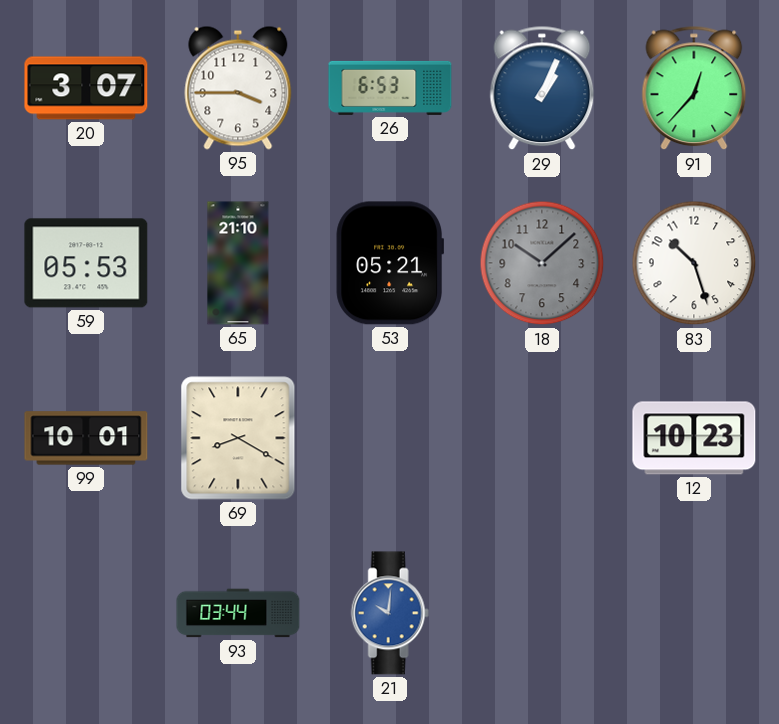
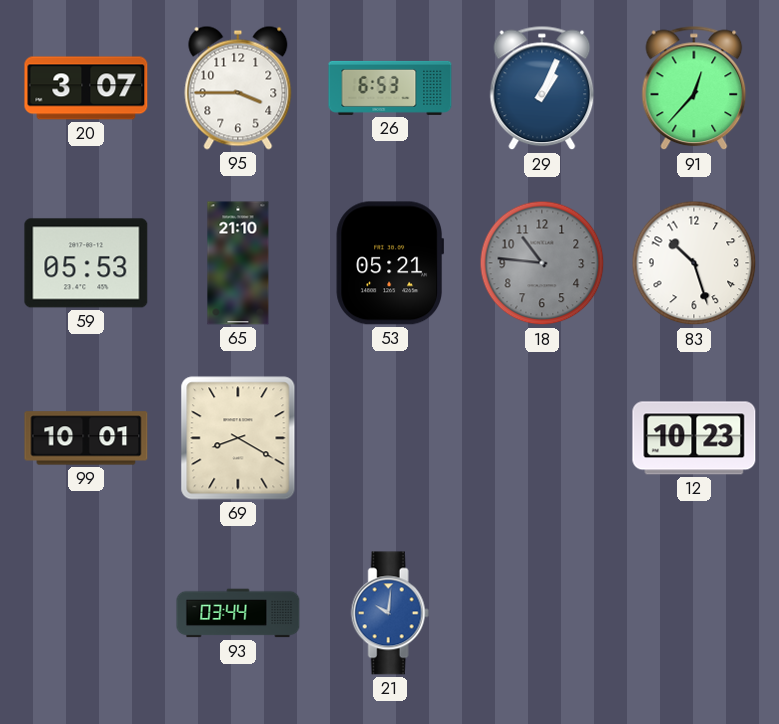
18: 10:08 -> 10:46
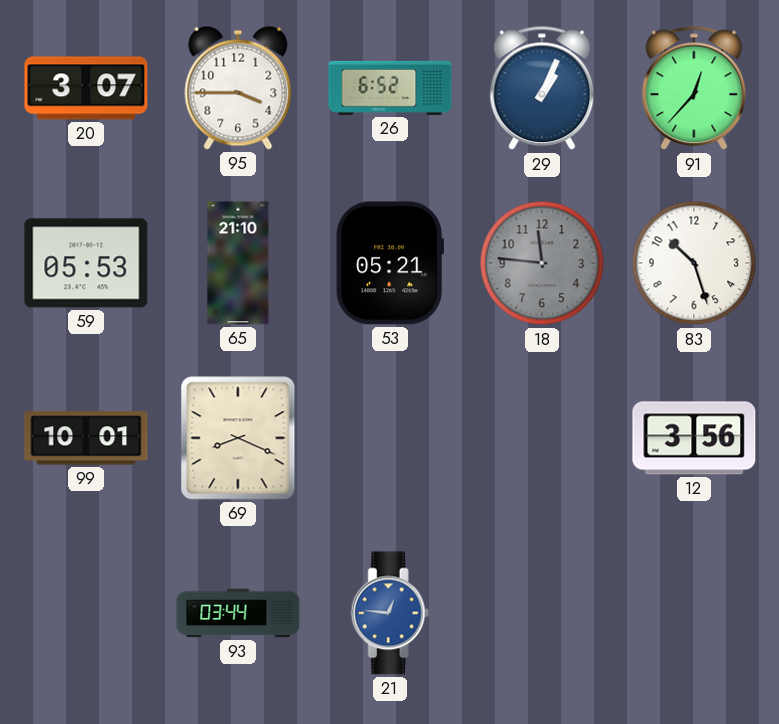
26: 6:53 -> 6:52
18: 10:46 -> 11:46
69: 8:20 -> 8:19
12: 10:23 -> 3:56
21: 10:01 -> 12:46
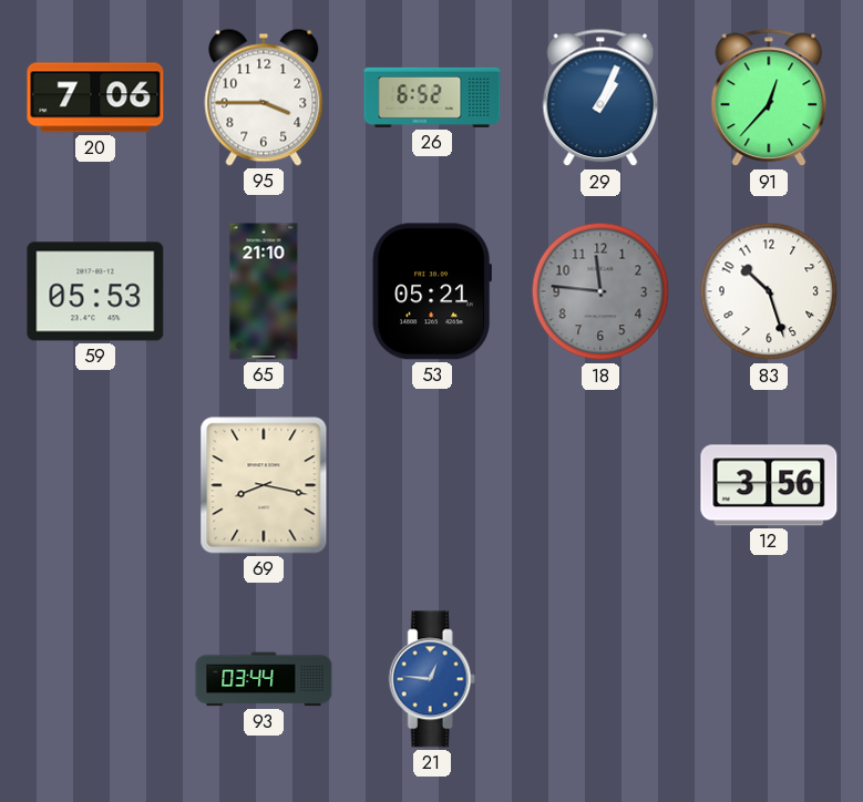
20: 3:07 -> 7:06
99: 10:01 -> none
69: 8:19 -> 8:17
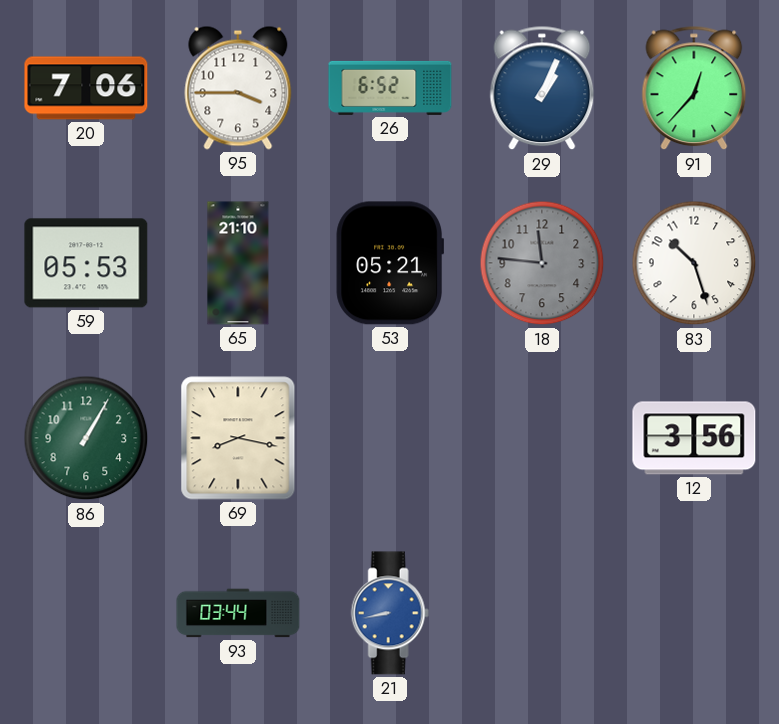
86: none -> 1:05
21: 12:46 -> 8:43
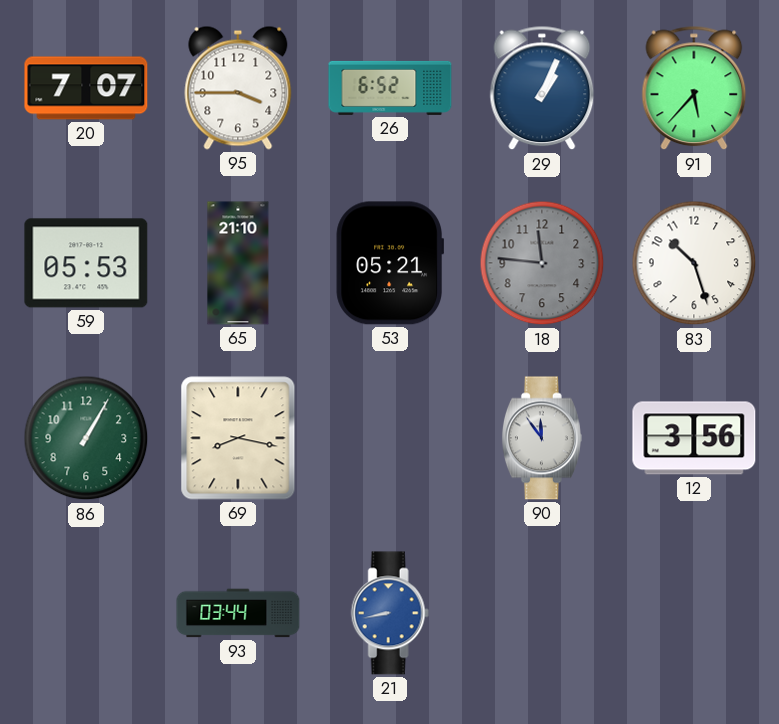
20: 7:06 -> 7:07
91: 12:37 -> 5:37
90: none -> 11:54
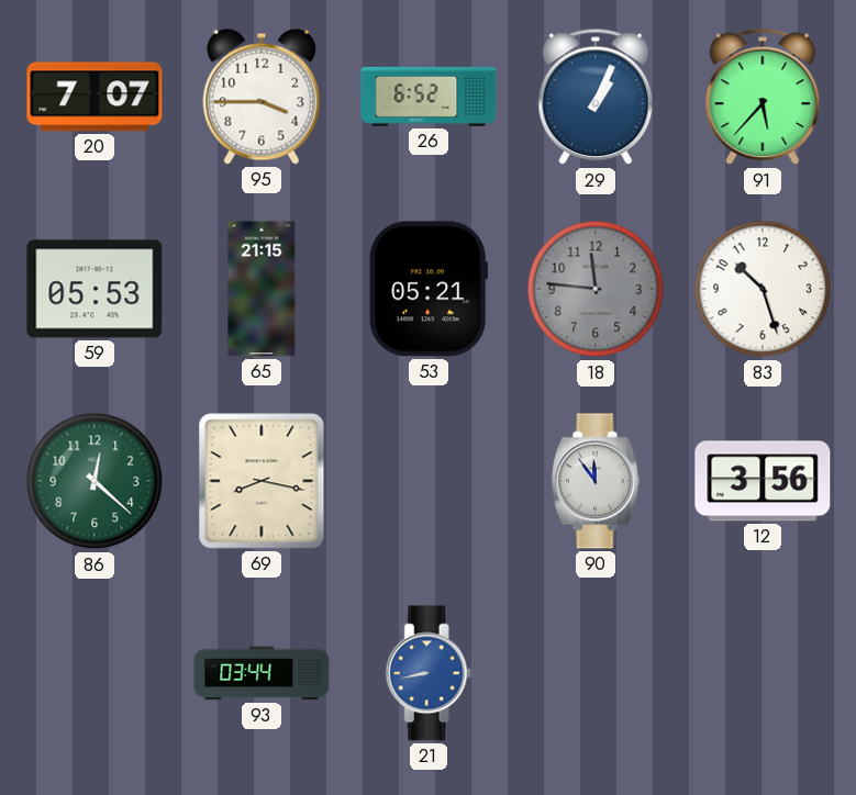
65: 21:10 -> 21:15
86: 1:05 -> 12:22
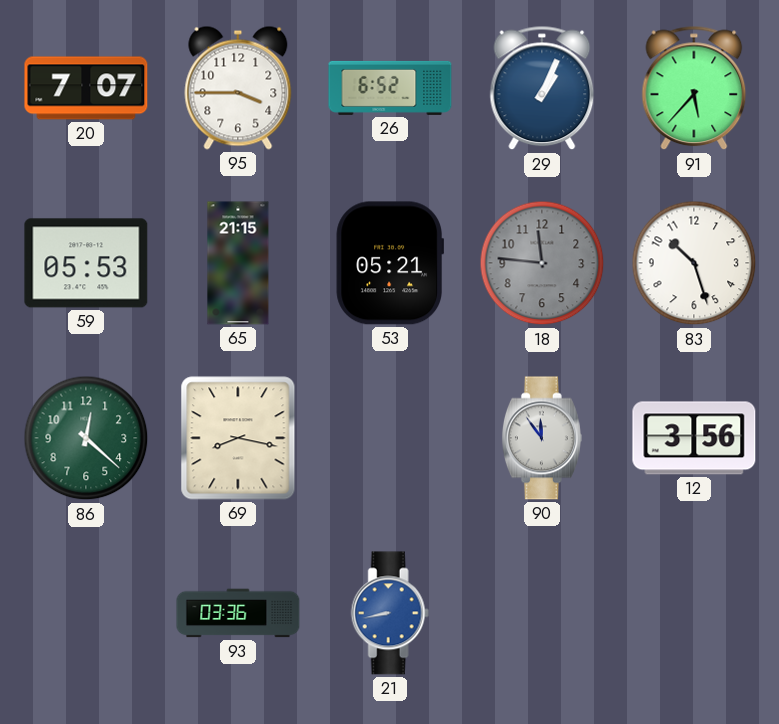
93: 03:44 -> 03:36
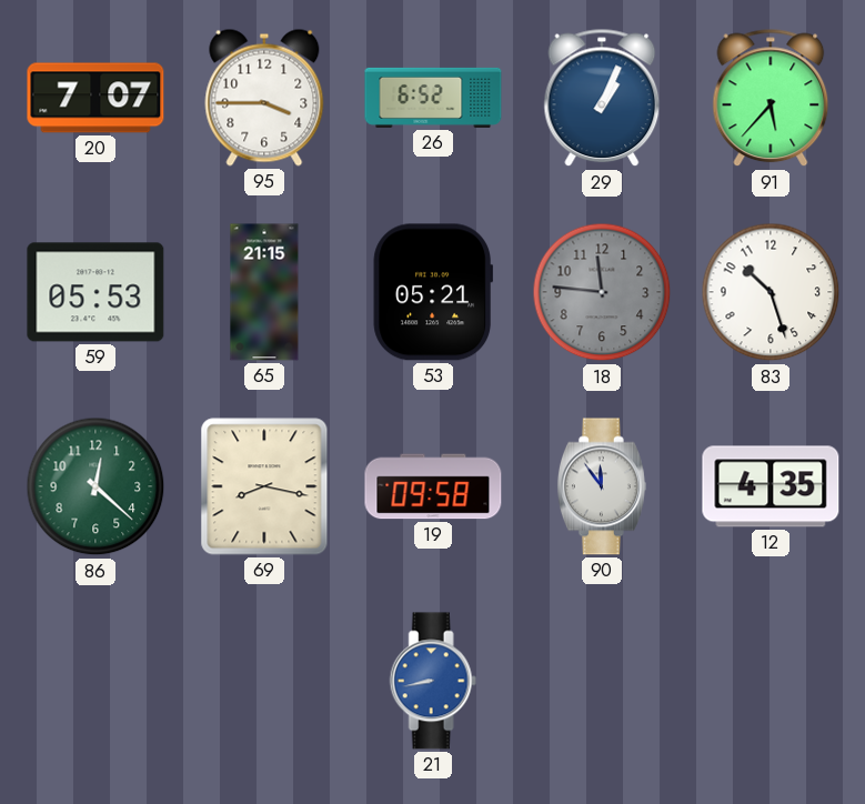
19: none -> 09:58
12: 3:56 -> 4:35
93: 03:36 -> none
